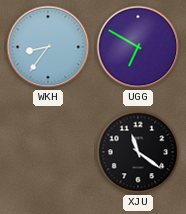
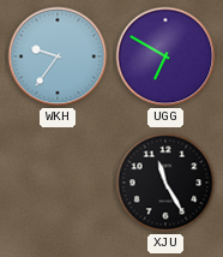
WKH: 8:36 -> 9:36
XJU: 11:21 -> 11:25
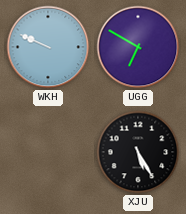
WKH: 9:36 -> 9:49
XJU: 11:25 -> 5:25
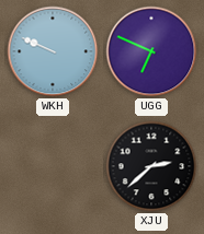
UGG: 6:50 -> 6:49
XJU: 5:25 -> 2:38
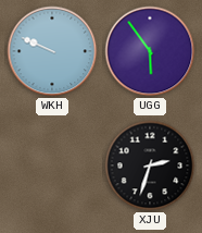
UGG: 6:49 -> 5:54
XJU: 2:38 -> 2:33
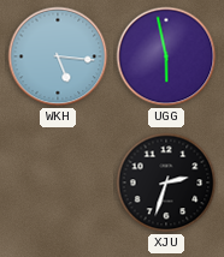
WKH: 9:49 -> 5:16
UGG: 5:54 -> 5:58
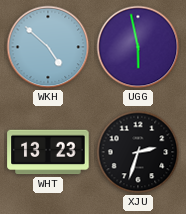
WKH: 5:16 -> 4:52
WHT: none -> 13:23
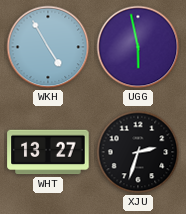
WKH: 4:52 -> 4:55
WHT: 13:23 -> 13:27
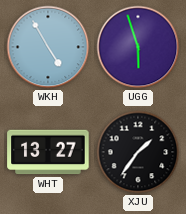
UGG: 5:58 -> 5:57
XJU: 2:33 -> 1:36
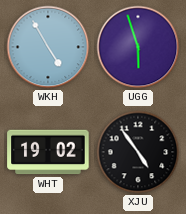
WHT: 13:27 -> 19:02
XJU: 1:36 -> 4:54
